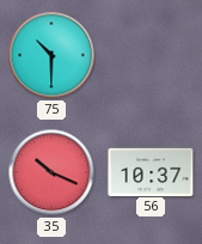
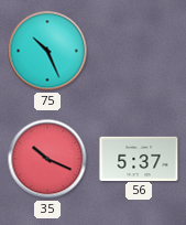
75: 10:30 -> 10:26
56: 10:37 -> 5:37
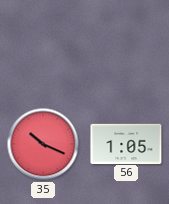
75: 10:26 -> none
56: 5:37 -> 1:05
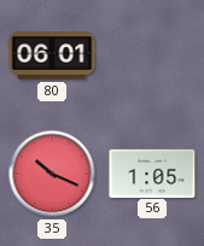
80: none -> 06:01
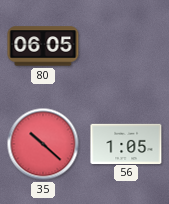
80: 06:01 -> 06:05
35: 10:19 -> 10:22
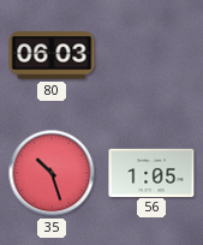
80: 06:05 -> 06:03
35: 10:22 -> 10:27
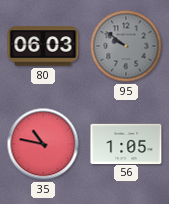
95: none -> 9:51
35: 10:27 -> 10:47
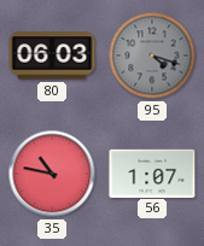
95: 9:51 -> 4:18
56: 1:05 -> 1:07
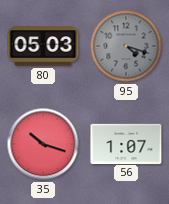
80: 06:03 -> 05:03
35: 10:47 -> 10:18
